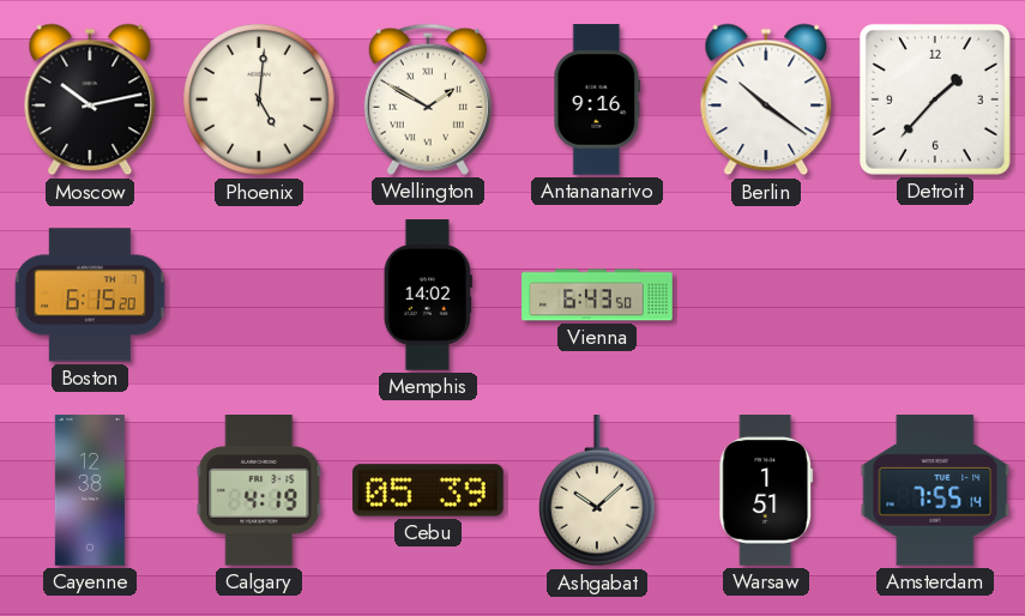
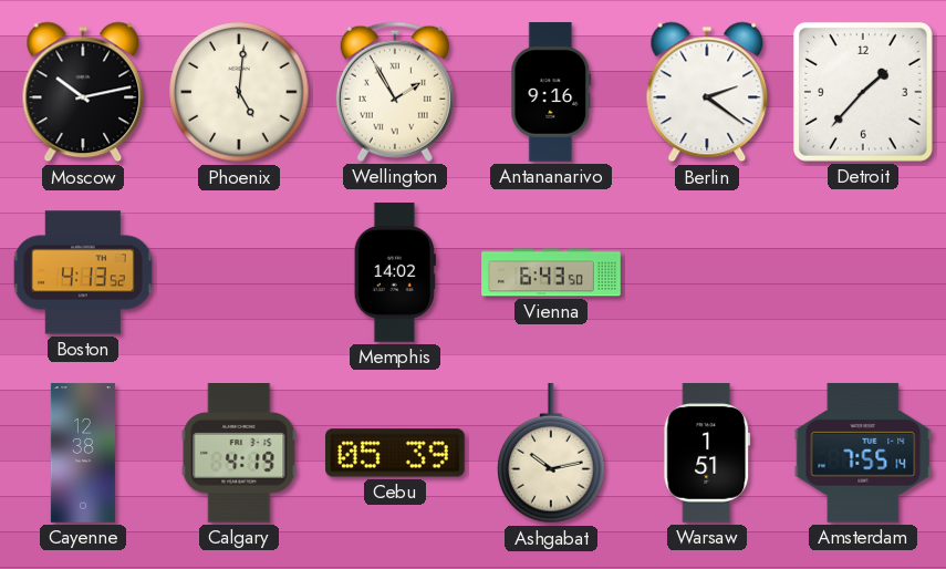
Wellington: 1:50 -> 1:55
Berlin: 10:21 -> 2:21
Boston: 6:15 -> 4:13
Ashgabat: 10:08 -> 10:13
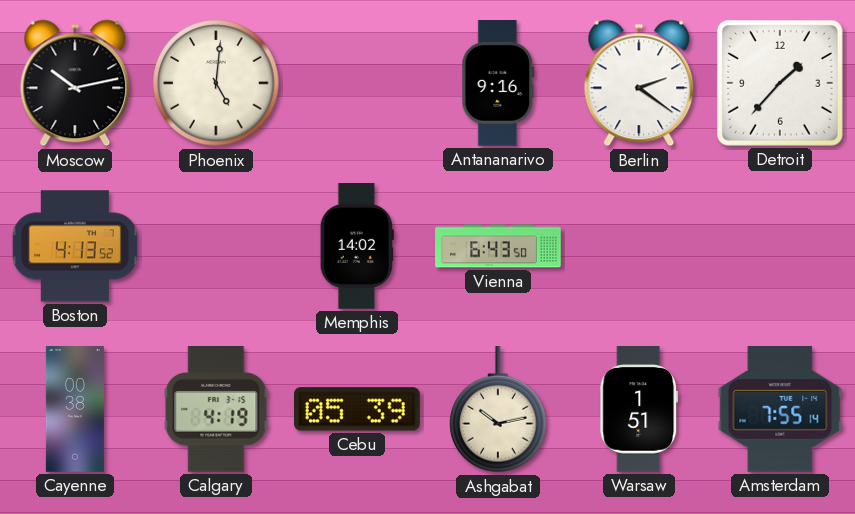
Wellington: 1:55 -> none
Cayenne: 12:38 -> 00:38
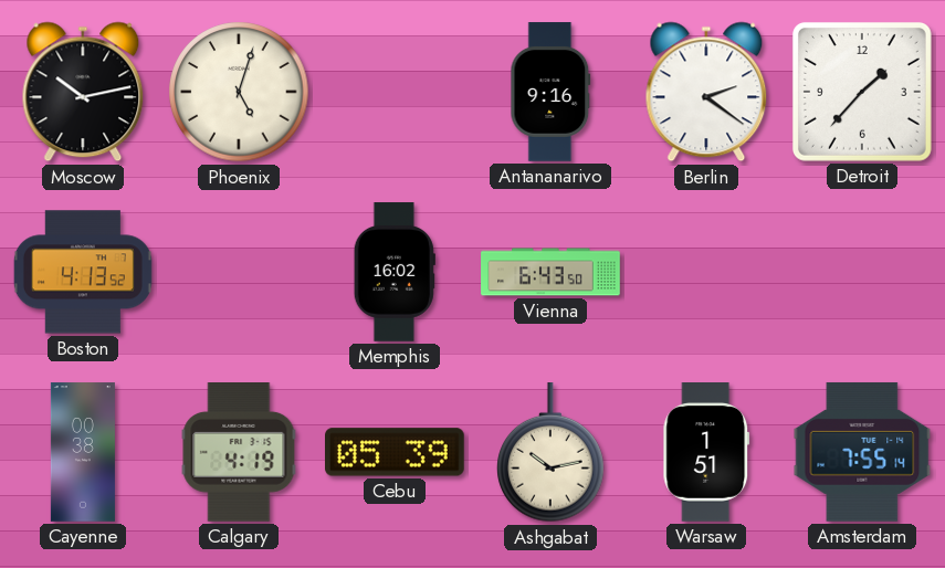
Phoenix: 5:01 -> 5:03
Memphis: 14:02 -> 16:02
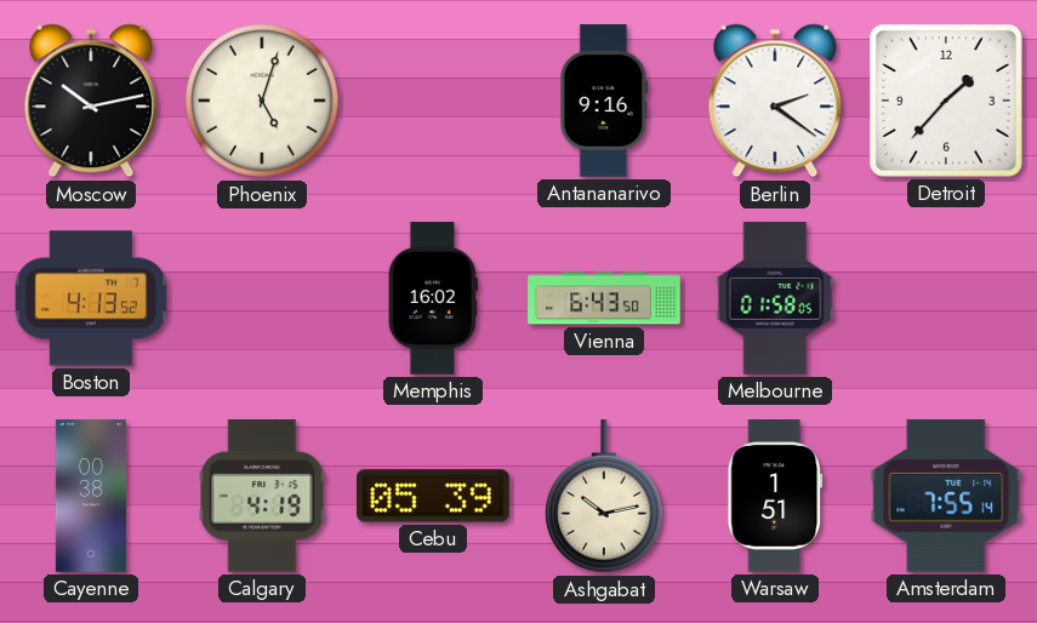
Melbourne: none -> 01:58
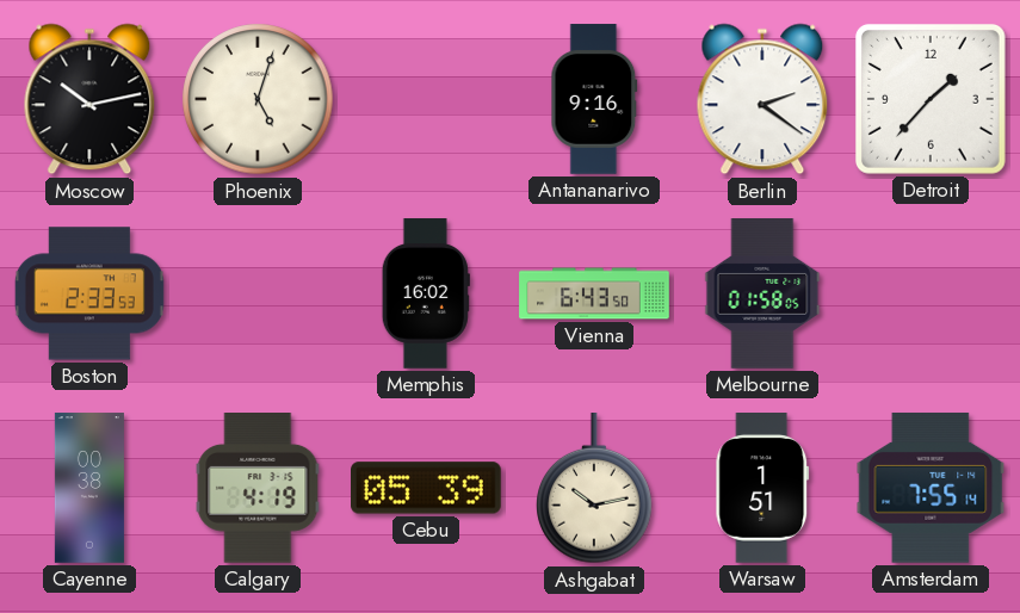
Boston: 4:13 -> 2:33
